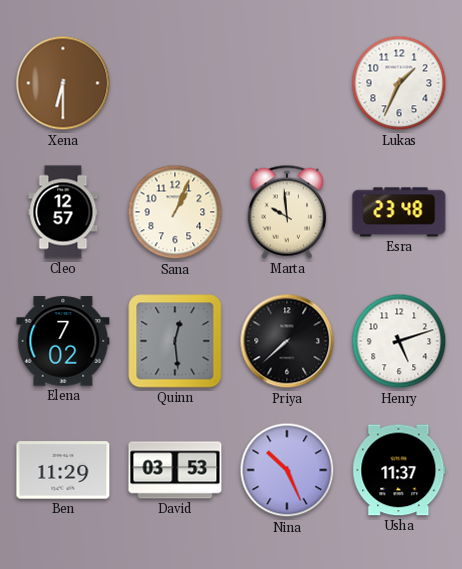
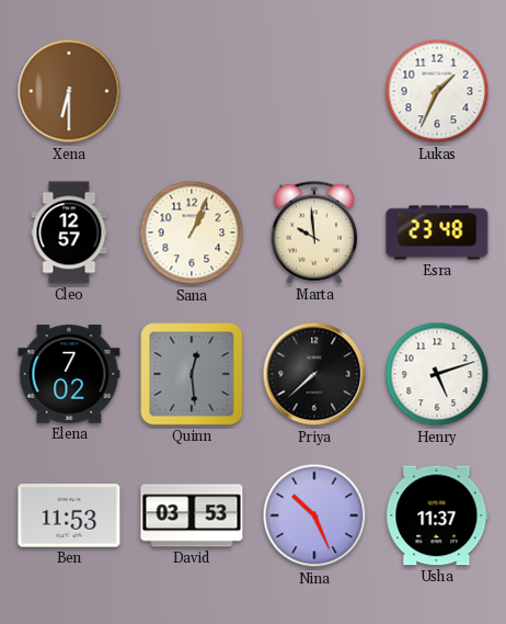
Ben: 11:29 -> 11:53
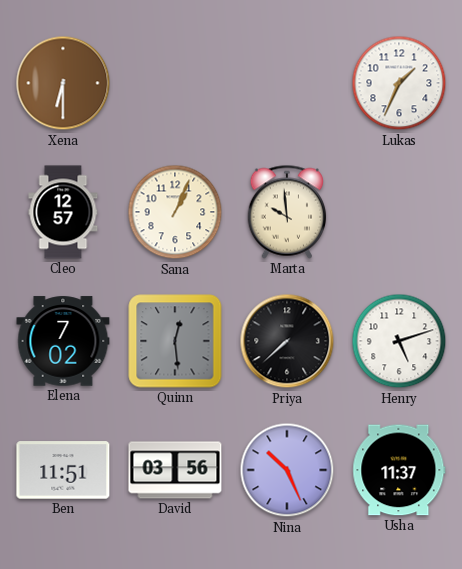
Esra: 23:48 -> none
Ben: 11:53 -> 11:51
David: 03:53 -> 03:56
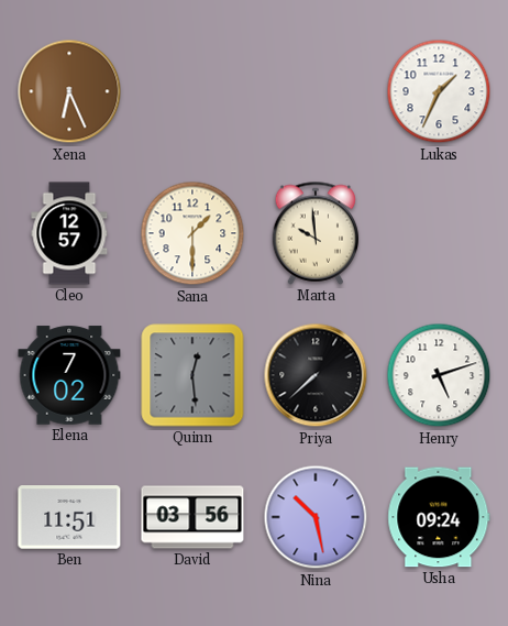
Xena: 6:30 -> 6:26
Sana: 1:04 -> 1:30
Nina: 10:26 -> 10:28
Usha: 11:37 -> 09:24
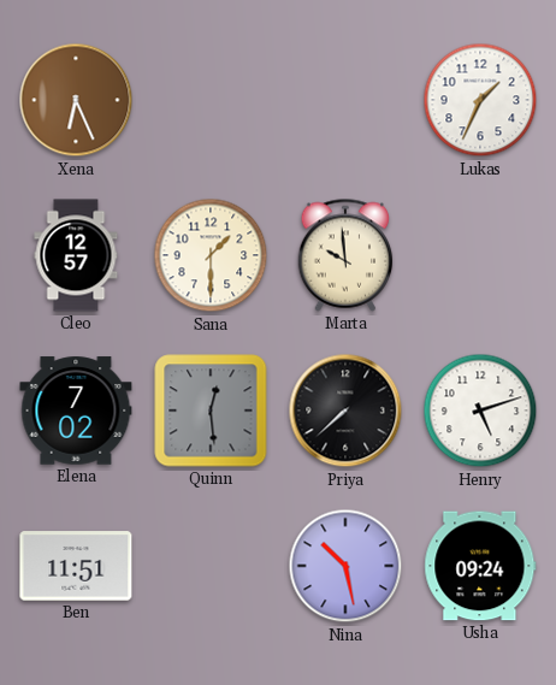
David: 03:56 -> none
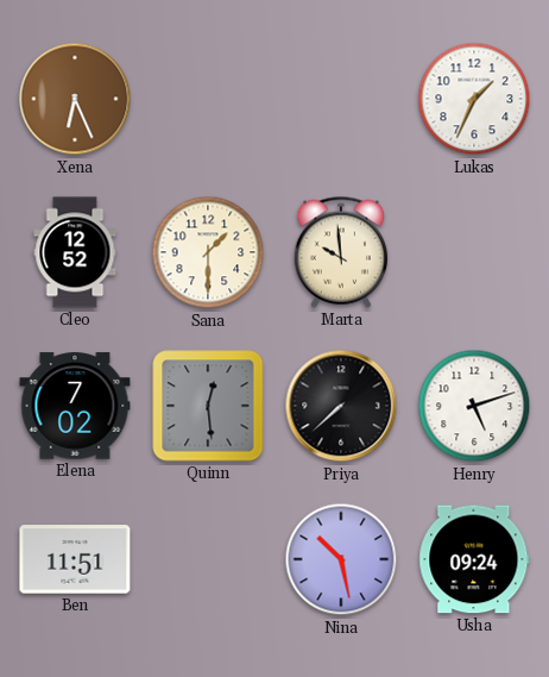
Cleo: 12:57 -> 12:52
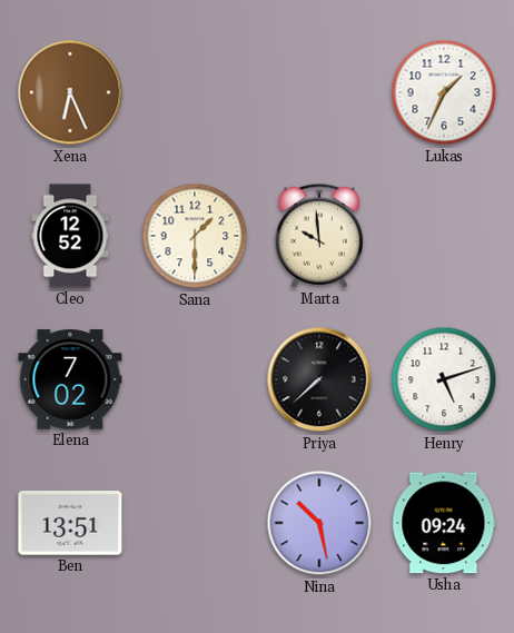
Quinn: 12:29 -> none
Ben: 11:51 -> 13:51
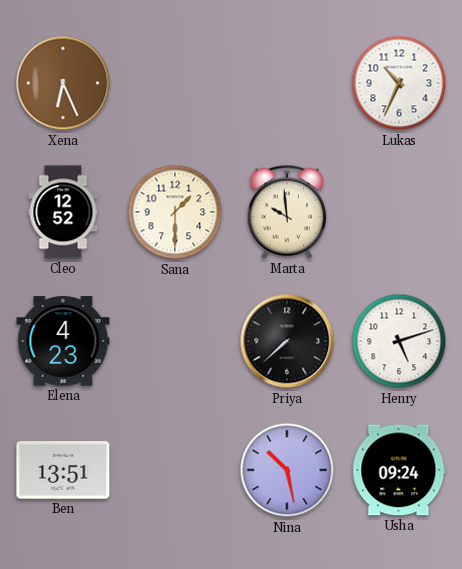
Lukas: 1:34 -> 10:34
Elena: 7:02 -> 4:23
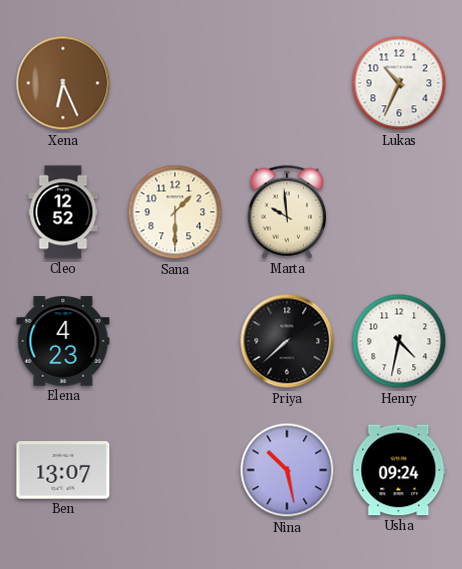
Henry: 5:12 -> 4:32
Ben: 13:51 -> 13:07
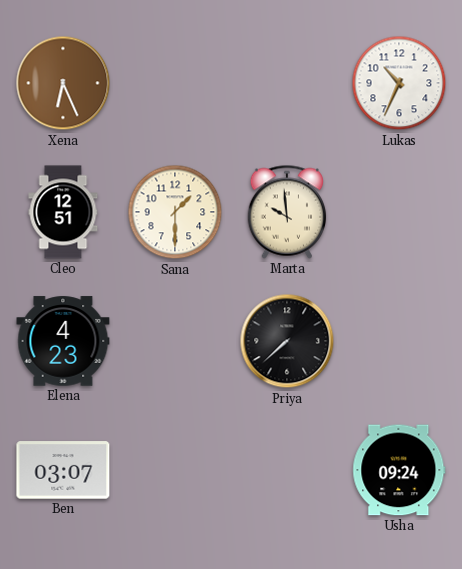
Cleo: 12:52 -> 12:51
Henry: 4:32 -> none
Ben: 13:07 -> 03:07
Nina: 10:28 -> none
